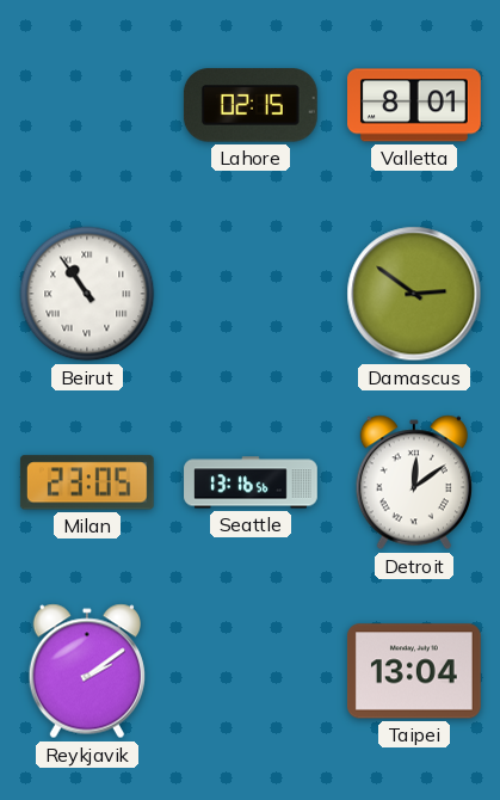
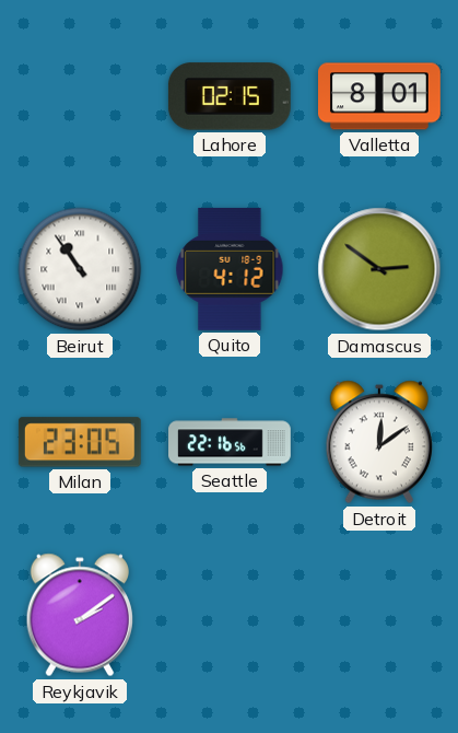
Quito: none -> 4:12
Seattle: 13:16 -> 22:16
Taipei: 13:04 -> none
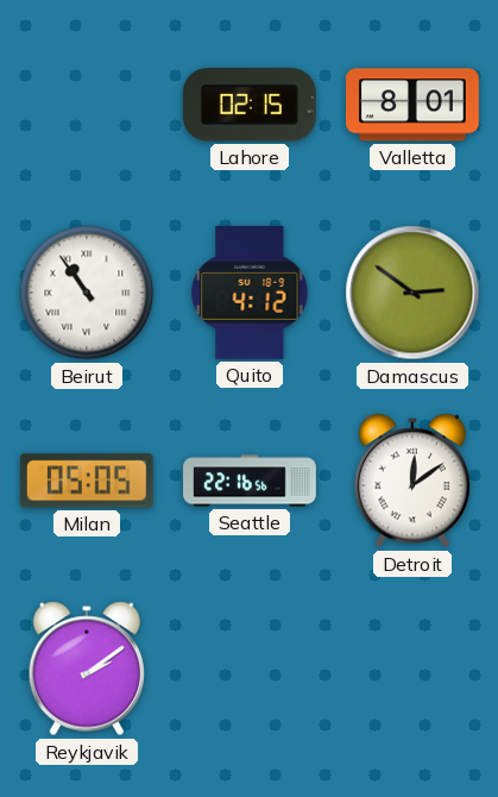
Milan: 23:05 -> 05:05
